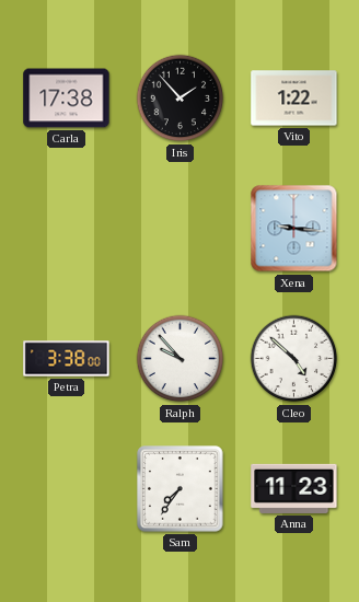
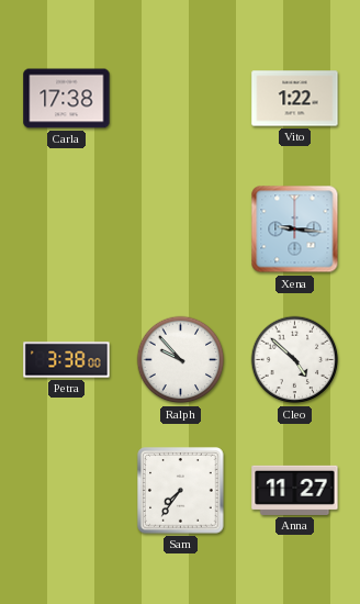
Iris: 1:53 -> none
Anna: 11:23 -> 11:27
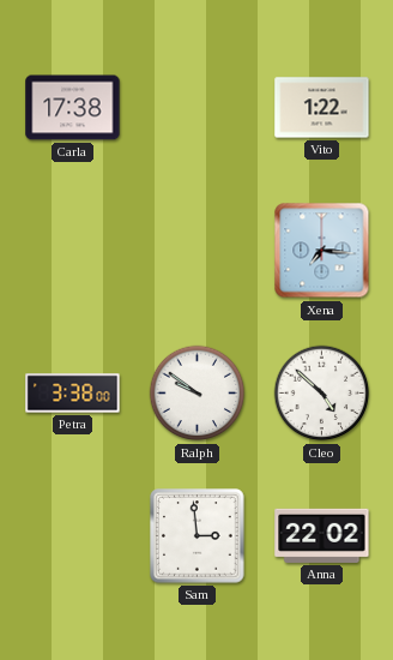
Xena: 9:16 -> 7:16
Ralph: 9:53 -> 9:51
Sam: 7:36 -> 2:59
Anna: 11:27 -> 22:02
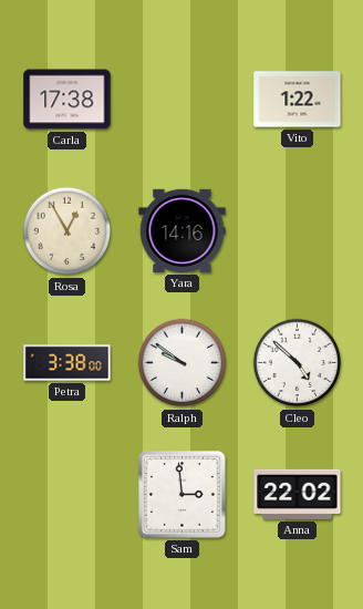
Rosa: none -> 12:55
Yara: none -> 14:16
Xena: 7:16 -> none
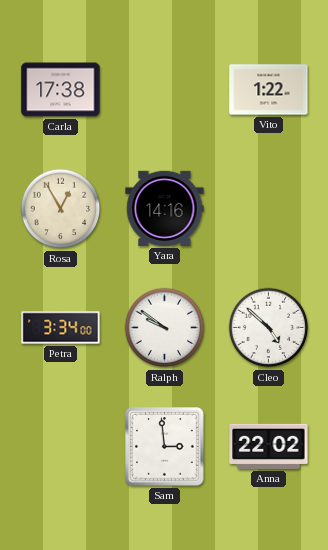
Petra: 3:38 -> 3:34
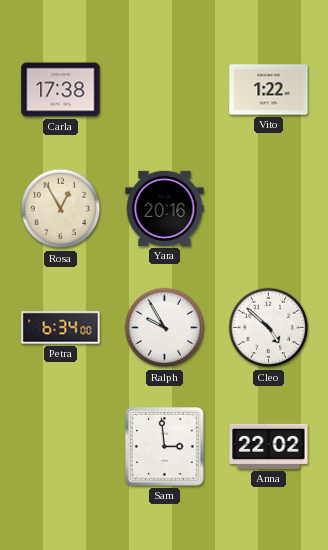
Yara: 14:16 -> 20:16
Petra: 3:34 -> 6:34
Ralph: 9:51 -> 9:55
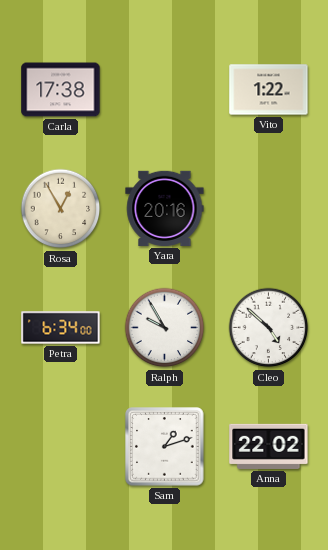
Sam: 2:59 -> 1:12
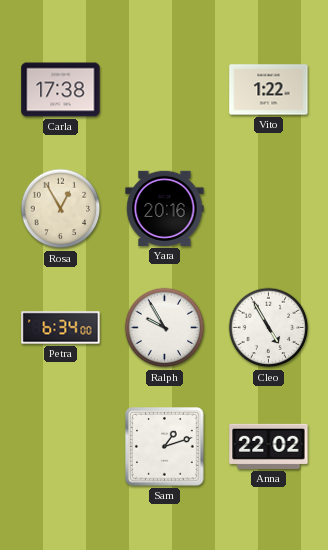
Cleo: 4:52 -> 4:55
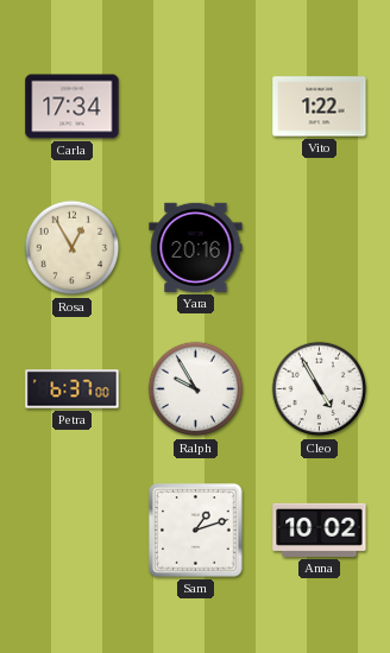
Carla: 17:38 -> 17:34
Petra: 6:34 -> 6:37
Anna: 22:02 -> 10:02
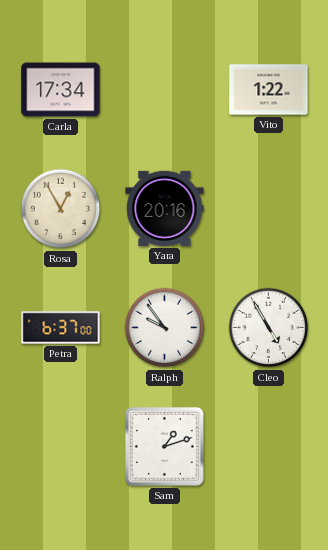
Ralph: 9:55 -> 9:54
Anna: 10:02 -> none
